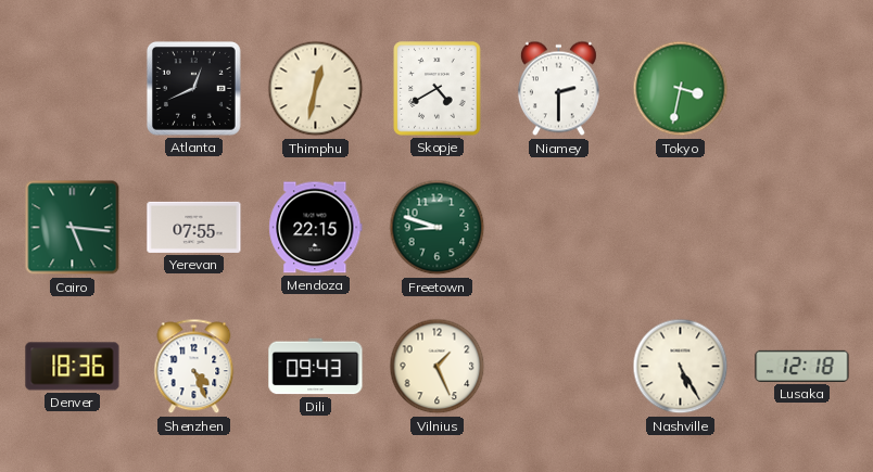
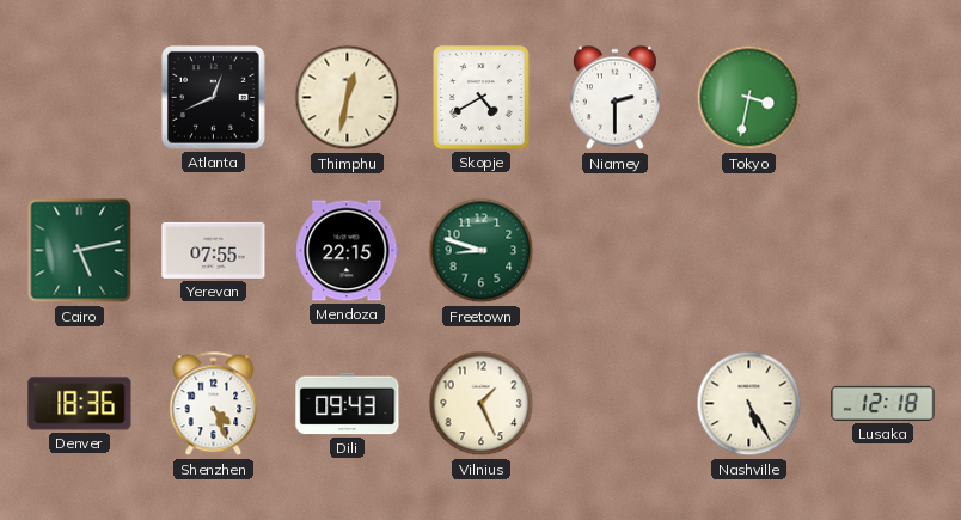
Cairo: 5:16 -> 5:13
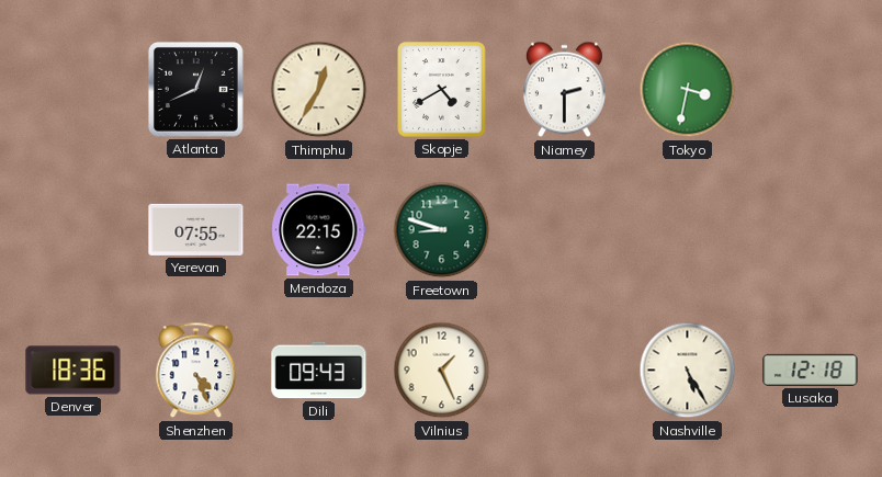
Thimphu: 12:32 -> 12:35
Cairo: 5:13 -> none
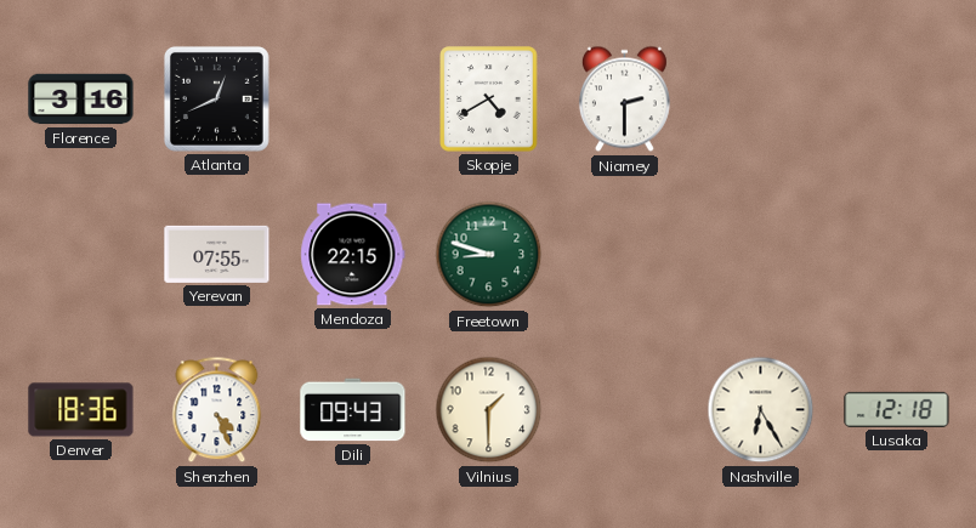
Florence: none -> 3:16
Thimphu: 12:35 -> none
Tokyo: 3:32 -> none
Vilnius: 1:26 -> 1:30
Nashville: 5:25 -> 6:25
